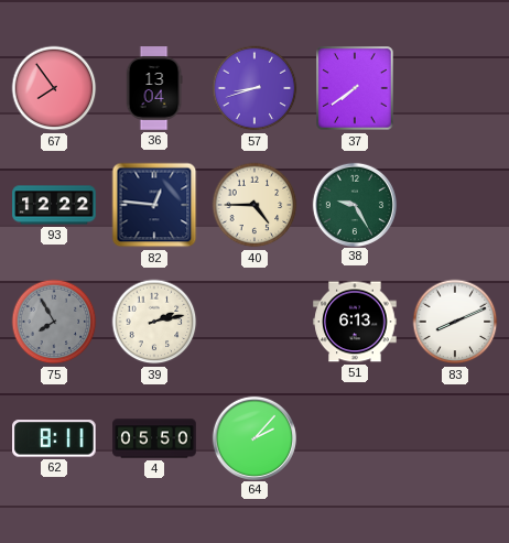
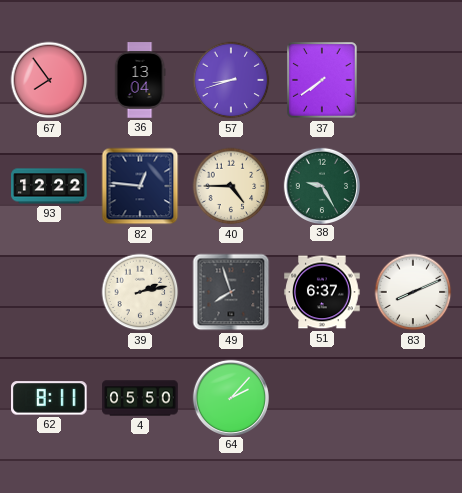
75: 7:55 -> none
49: none -> 7:57
51: 6:13 -> 6:37
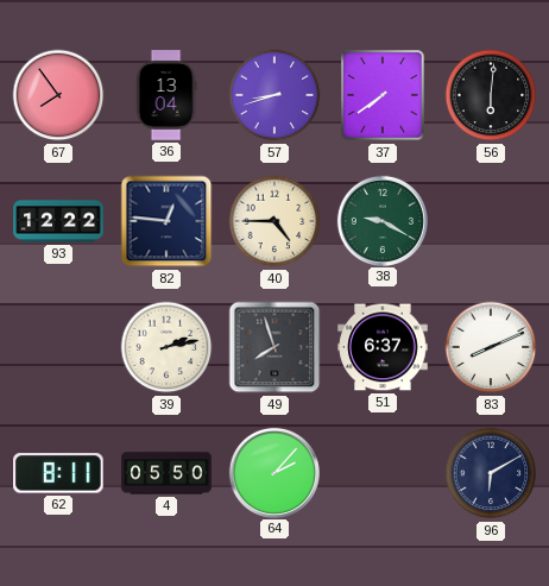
56: none -> 6:01
38: 9:25 -> 9:20
96: none -> 6:10
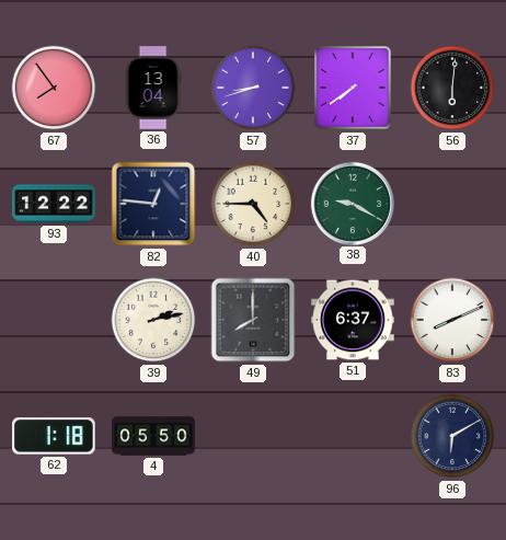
49: 7:57 -> 8:00
62: 8:11 -> 1:18
64: 2:07 -> none
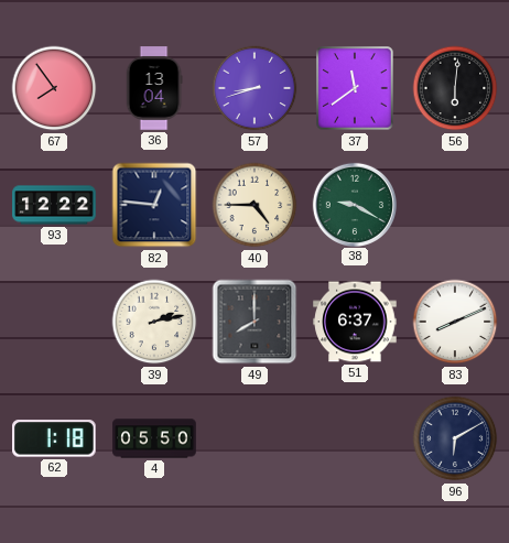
37: 7:39 -> 11:39
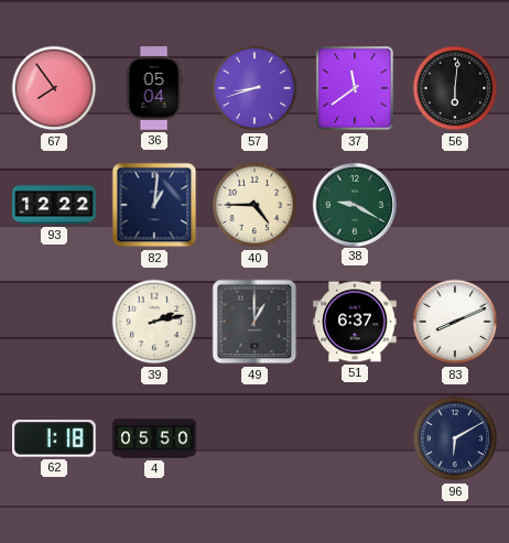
36: 13:04 -> 05:04
82: 12:46 -> 1:01
49: 8:00 -> 1:00
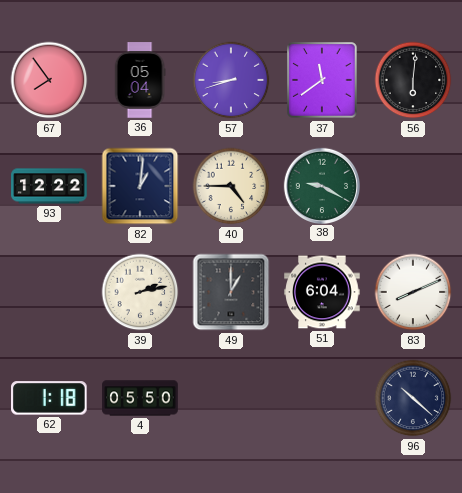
51: 6:37 -> 6:04
96: 6:10 -> 10:22
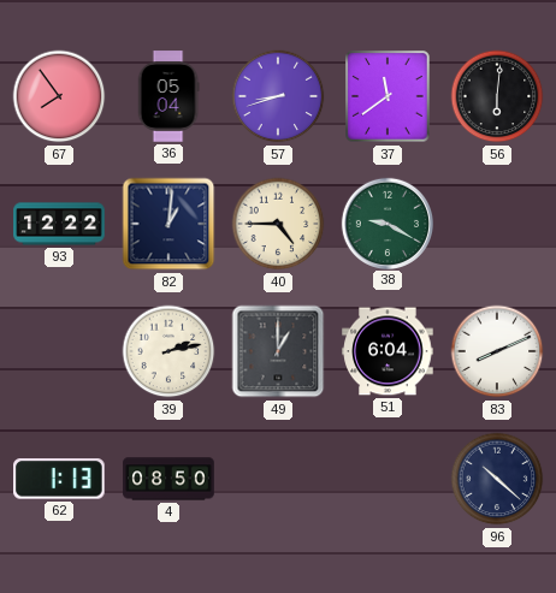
62: 1:18 -> 1:13
4: 05:50 -> 08:50
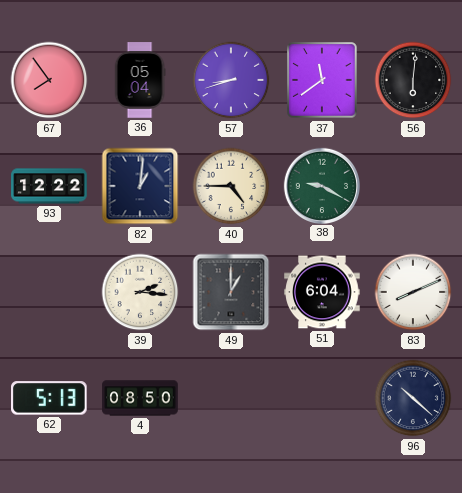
39: 2:13 -> 2:16
62: 1:13 -> 5:13
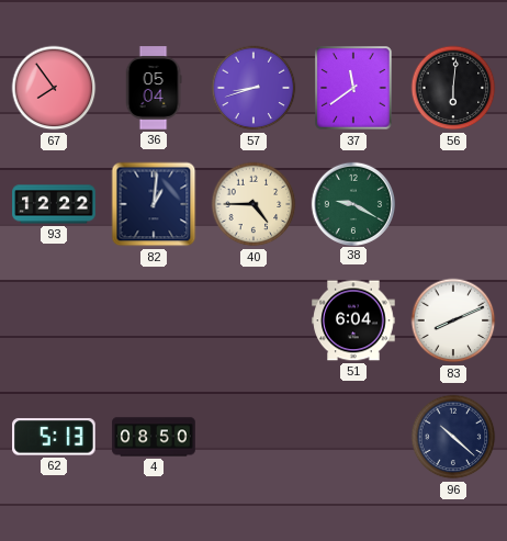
39: 2:16 -> none
49: 1:00 -> none
